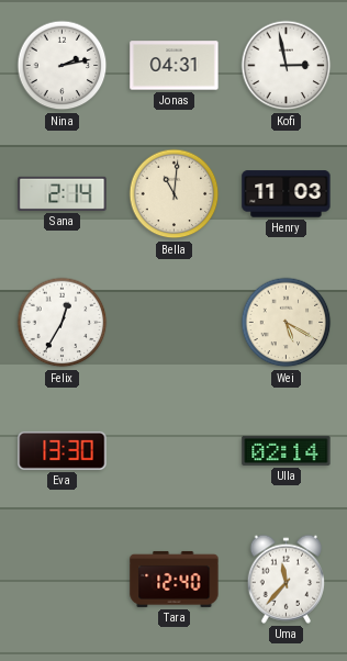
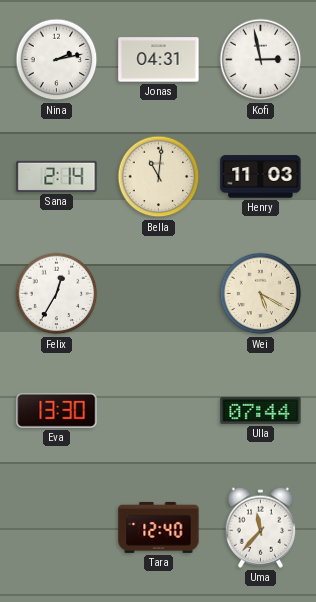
Ulla: 02:14 -> 07:44
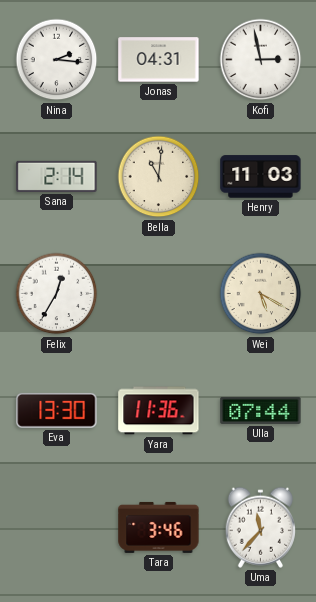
Nina: 2:13 -> 2:16
Yara: none -> 11:36
Tara: 12:40 -> 3:46
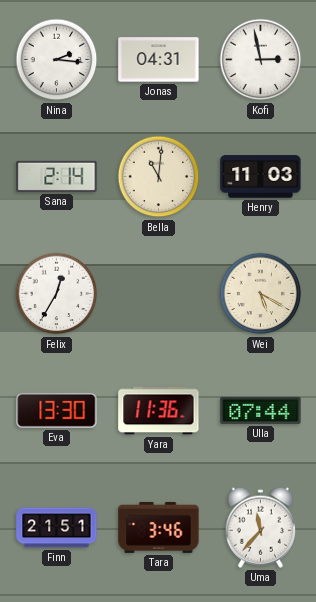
Finn: none -> 21:51
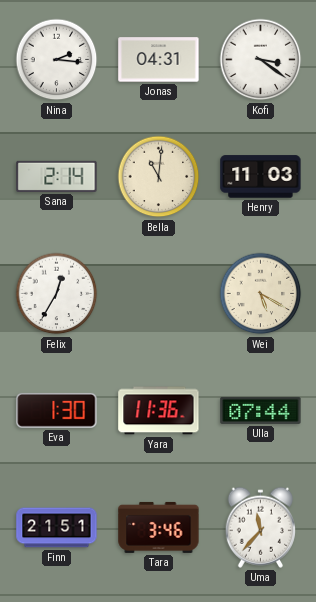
Kofi: 2:58 -> 3:21
Eva: 13:30 -> 1:30
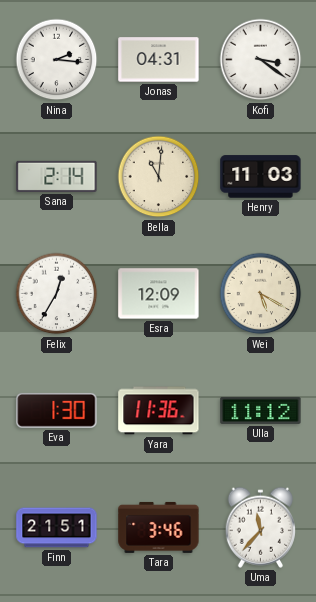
Esra: none -> 12:09
Ulla: 07:44 -> 11:12
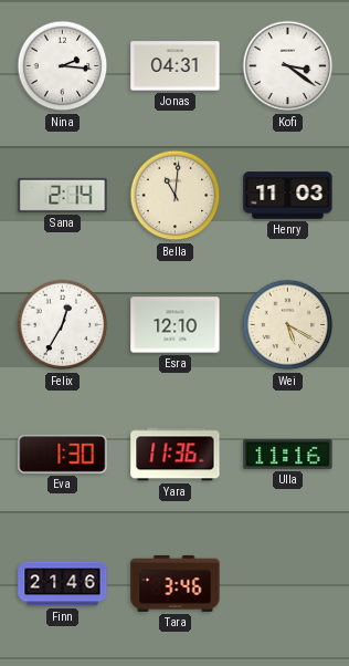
Esra: 12:09 -> 12:10
Ulla: 11:12 -> 11:16
Finn: 21:51 -> 21:46
Uma: 11:37 -> none
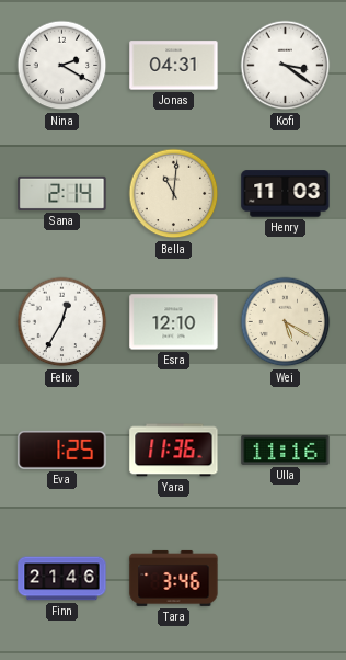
Nina: 2:16 -> 2:20
Eva: 1:30 -> 1:25
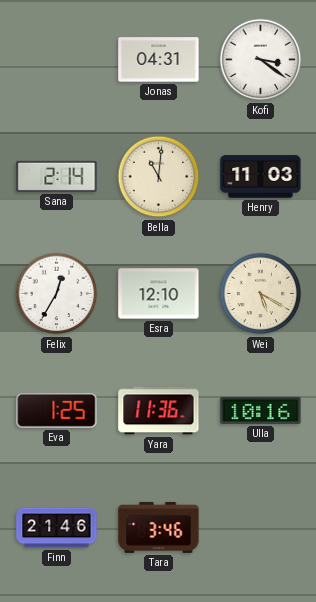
Nina: 2:20 -> none
Ulla: 11:16 -> 10:16
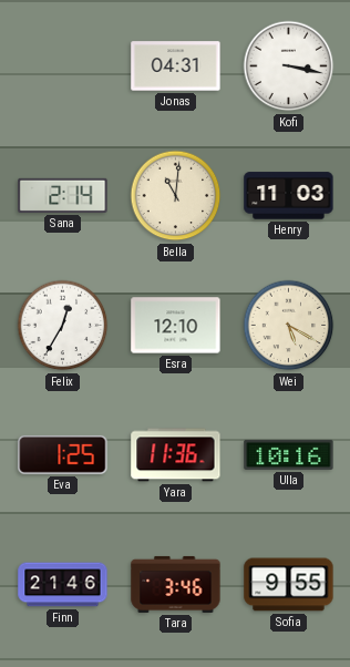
Kofi: 3:21 -> 3:17
Sofia: none -> 9:55
